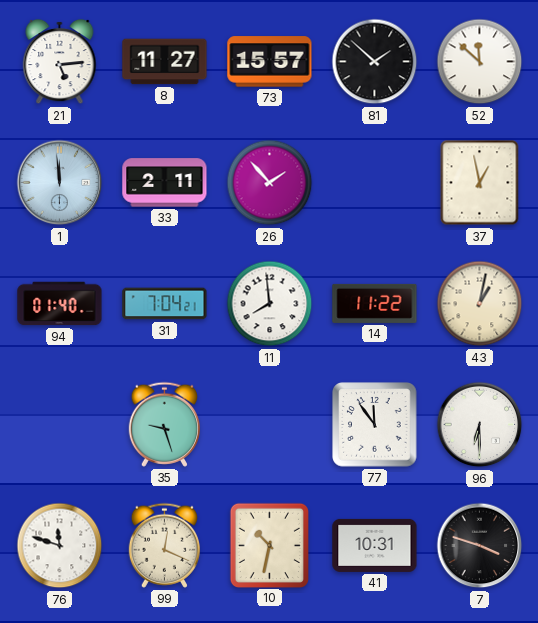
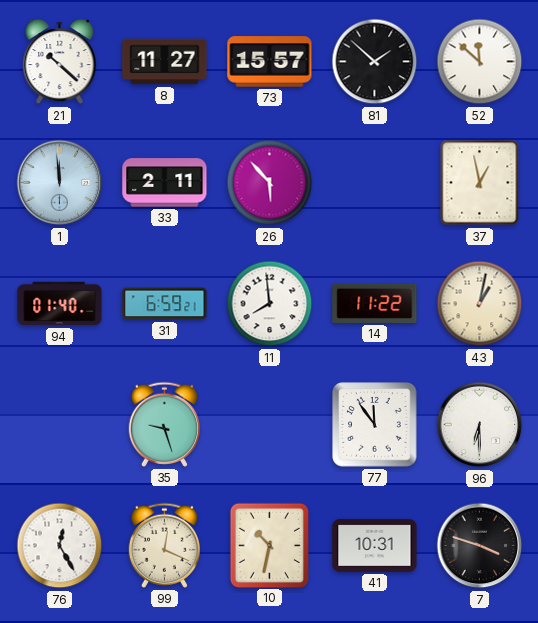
21: 5:14 -> 10:22
26: 1:53 -> 5:53
31: 7:04 -> 6:59
76: 11:48 -> 12:25
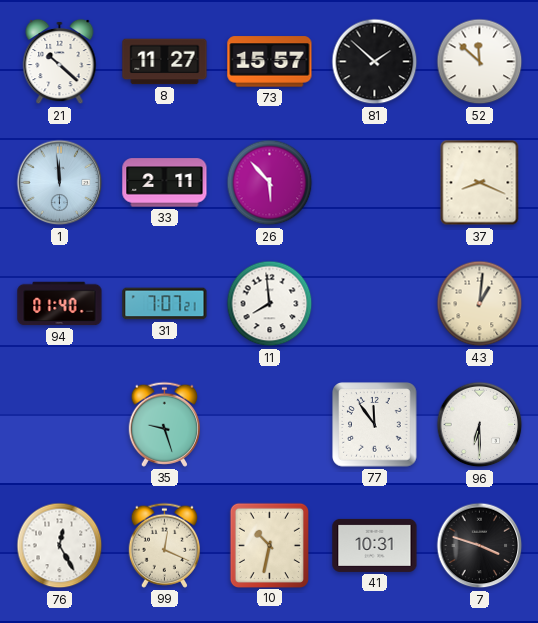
37: 12:58 -> 8:19
31: 6:59 -> 7:07
14: 11:22 -> none
43: 1:02 -> 1:01
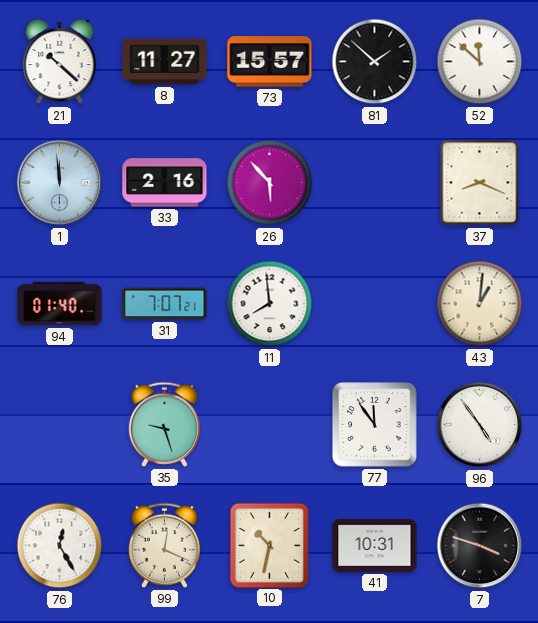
33: 2:11 -> 2:16
96: 6:30 -> 4:54
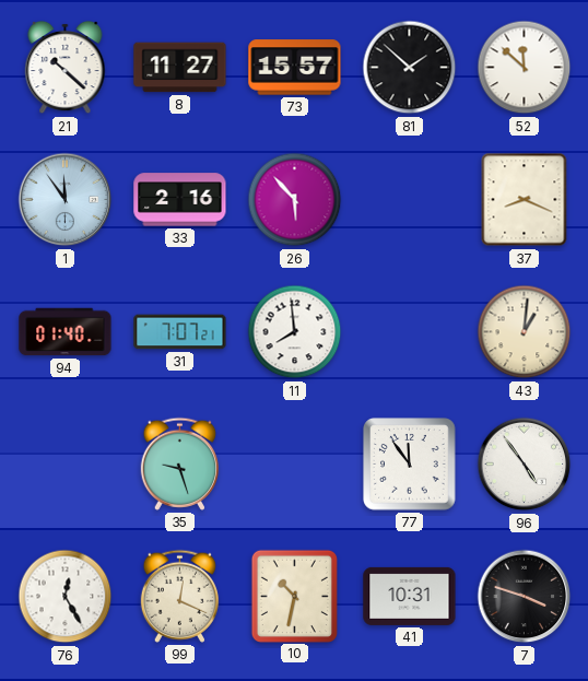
1: 11:59 -> 11:54
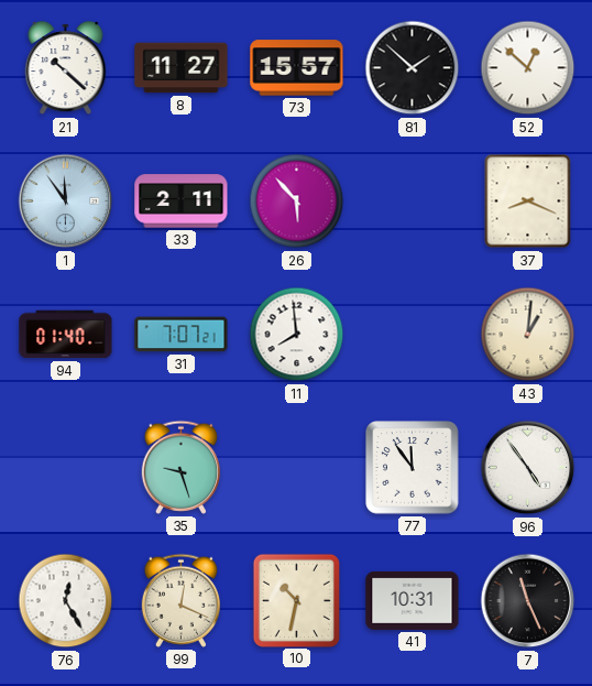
52: 11:52 -> 12:52
33: 2:16 -> 2:11
7: 3:48 -> 11:26
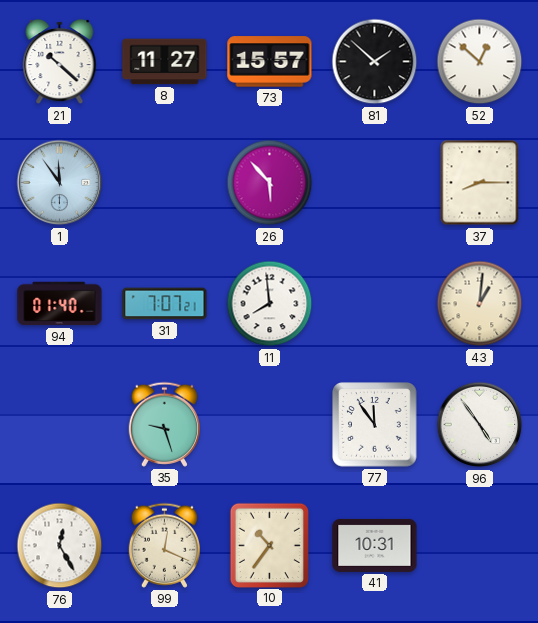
33: 2:11 -> none
37: 8:19 -> 8:15
10: 10:32 -> 10:36
7: 11:26 -> none
